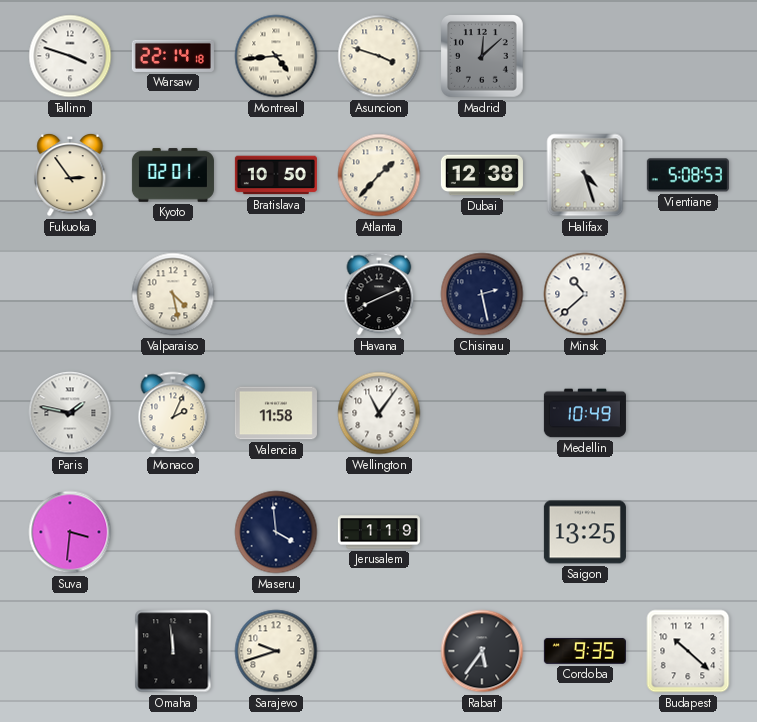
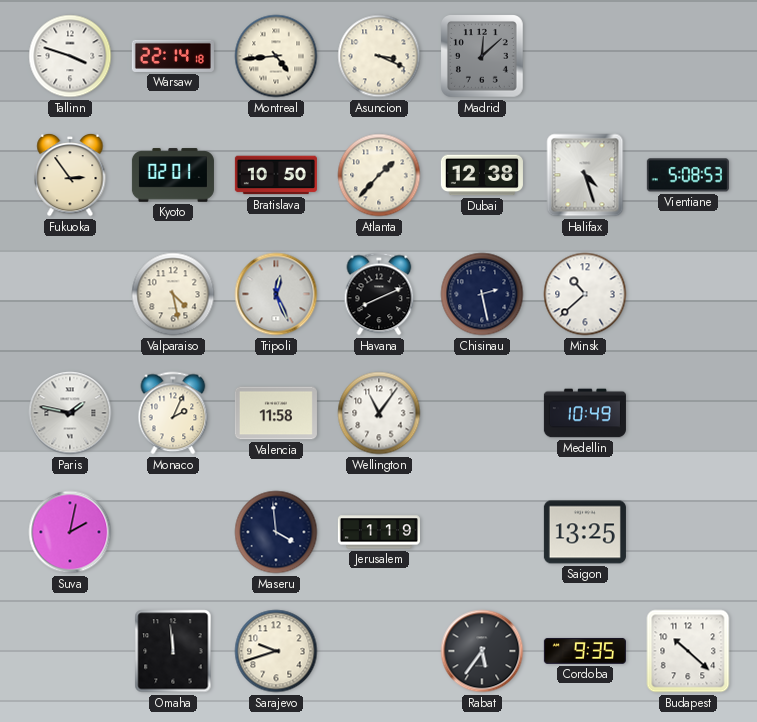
Asuncion: 3:48 -> 3:19
Tripoli: none -> 12:26
Suva: 3:31 -> 2:02
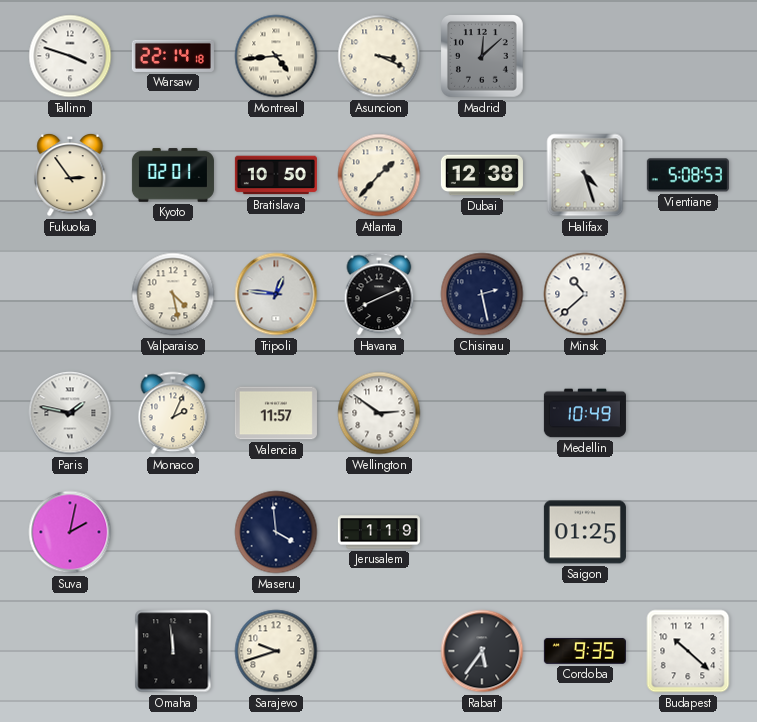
Tripoli: 12:26 -> 12:46
Valencia: 11:58 -> 11:57
Wellington: 11:06 -> 2:51
Saigon: 13:25 -> 01:25
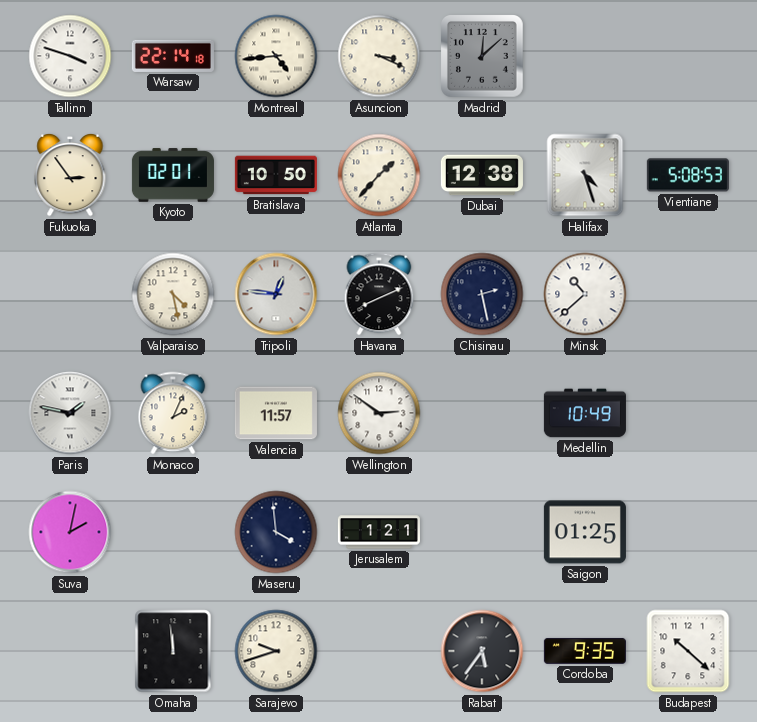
Jerusalem: 1:19 -> 1:21
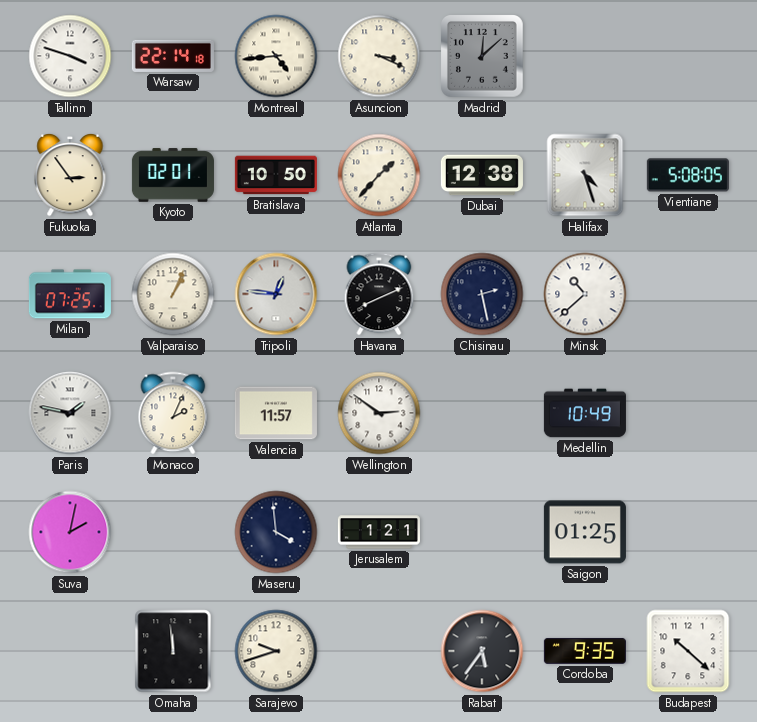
Vientiane: 5:08:53 -> 5:08:05
Milan: none -> 07:25
Valparaiso: 4:28 -> 1:04
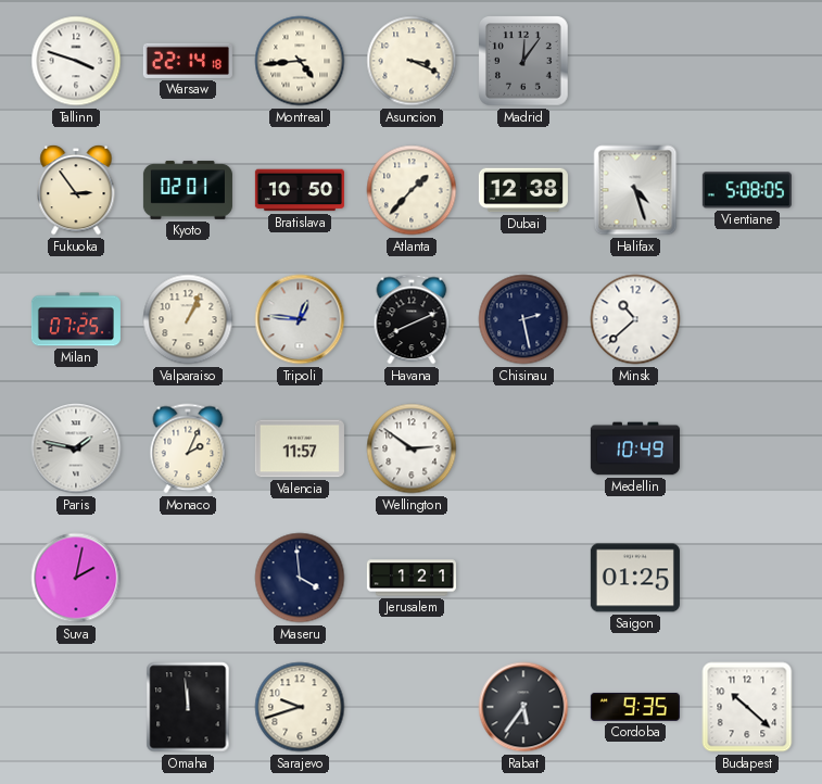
Madrid: 12:08 -> 12:06
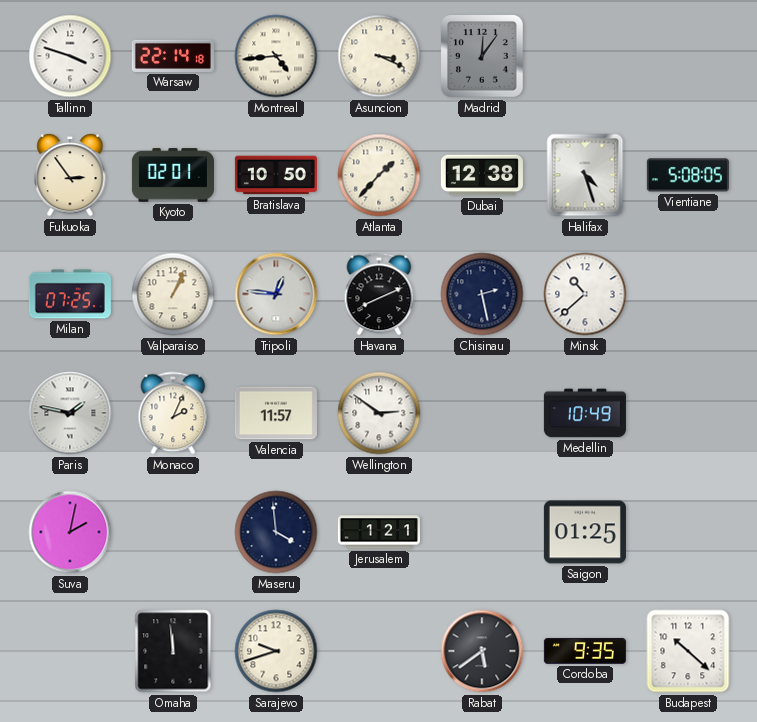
Rabat: 5:36 -> 5:39
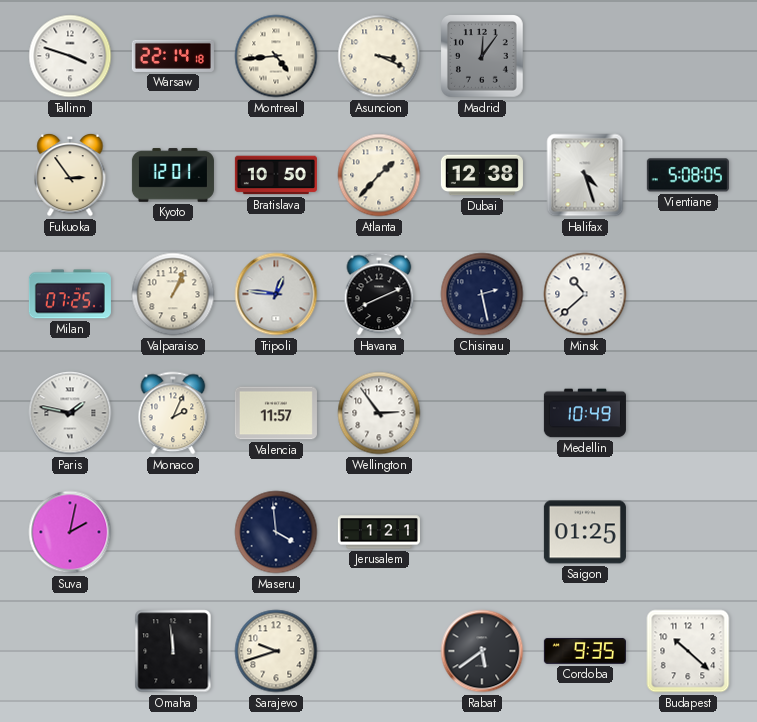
Kyoto: 02:01 -> 12:01
Wellington: 2:51 -> 2:54
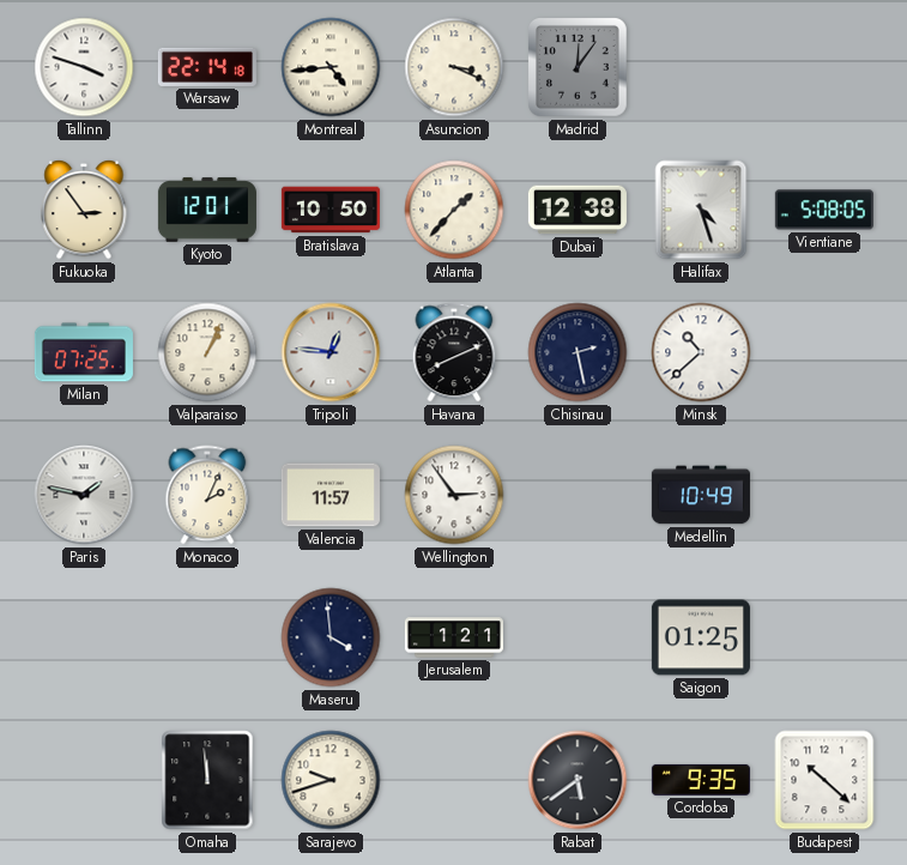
Suva: 2:02 -> none
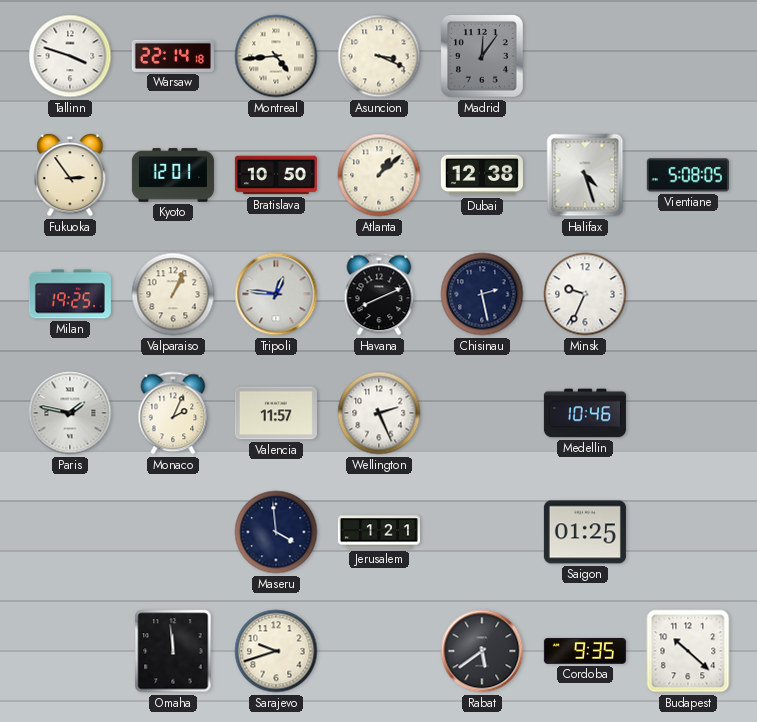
Atlanta: 1:37 -> 1:08
Milan: 07:25 -> 19:25
Minsk: 10:38 -> 9:34
Wellington: 2:54 -> 2:26
Medellin: 10:49 -> 10:46
